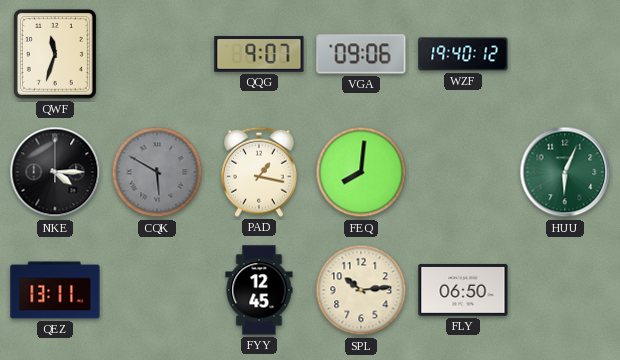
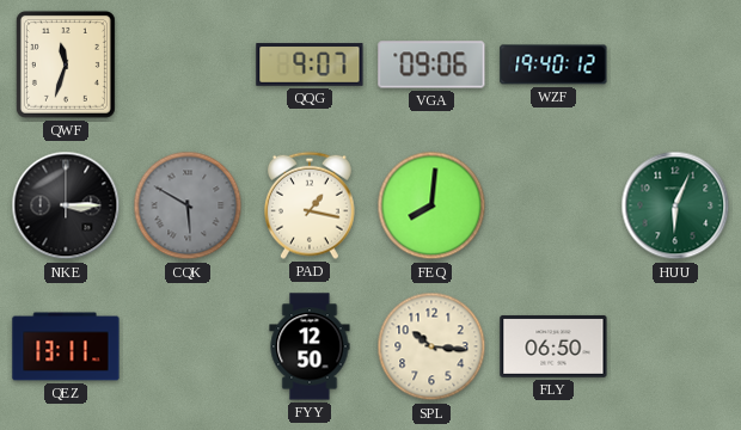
NKE: 4:15 -> 3:15
FYY: 12:45 -> 12:50
SPL: 10:14 -> 10:16
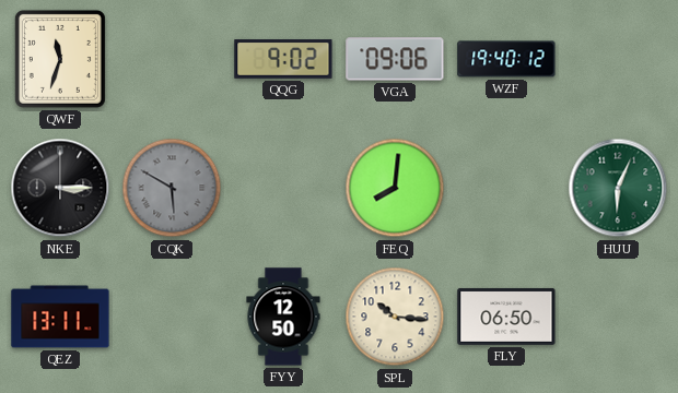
QQG: 9:07 -> 9:02
PAD: 1:17 -> none
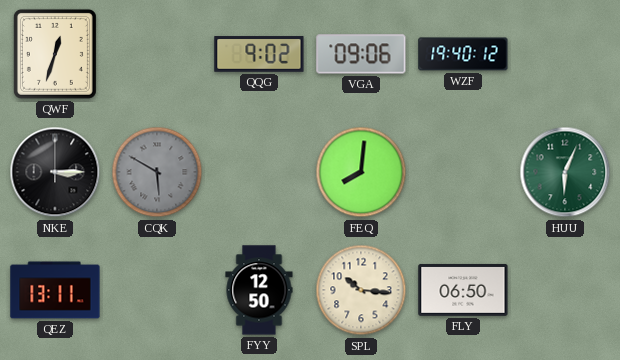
QWF: 11:33 -> 12:33
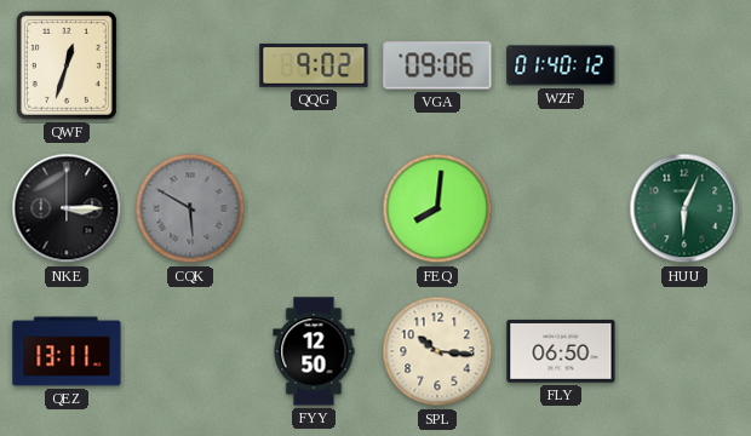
WZF: 19:40 -> 01:40
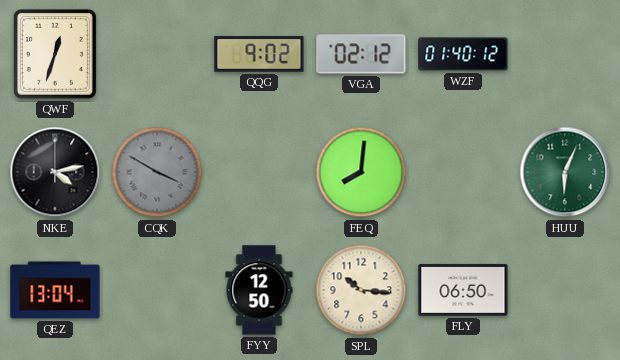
VGA: 09:06 -> 02:12
NKE: 3:15 -> 4:13
CQK: 5:50 -> 3:50
QEZ: 13:11 -> 13:04
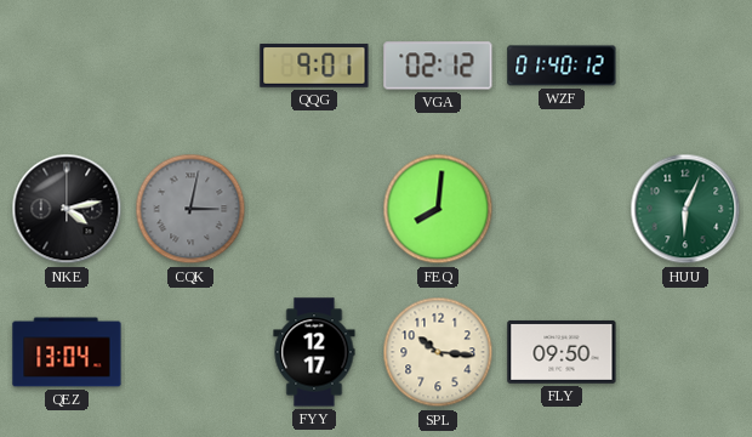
QWF: 12:33 -> none
QQG: 9:02 -> 9:01
CQK: 3:50 -> 3:02
FYY: 12:50 -> 12:17
FLY: 06:50 -> 09:50
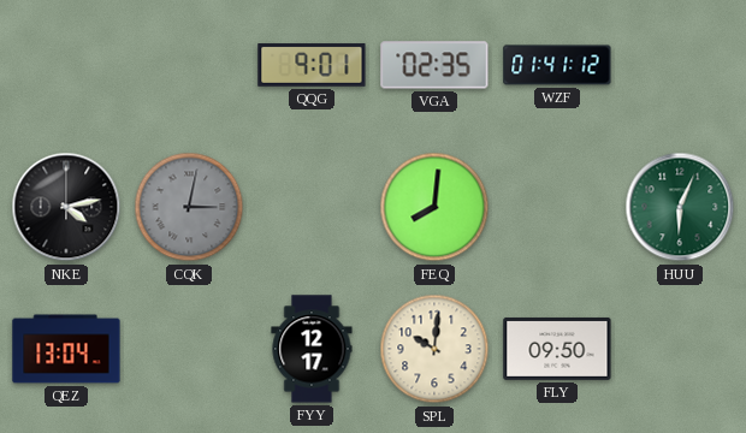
VGA: 02:12 -> 02:35
WZF: 01:40 -> 01:41
SPL: 10:16 -> 10:01
